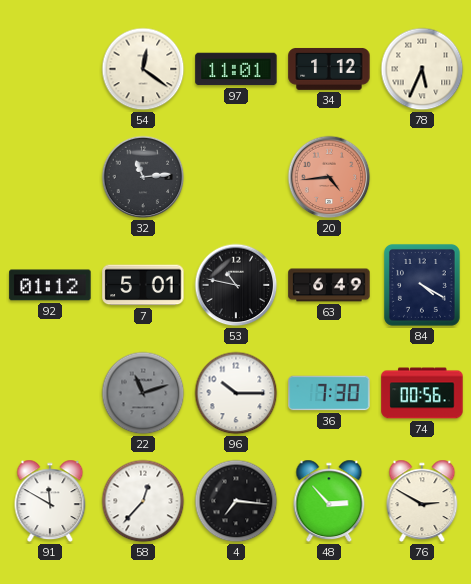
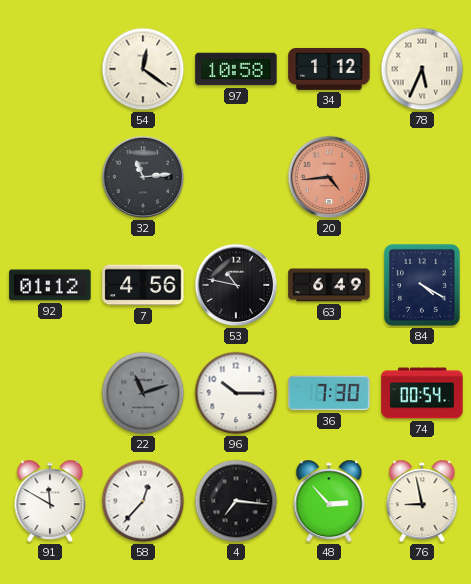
97: 11:01 -> 10:58
7: 5:01 -> 4:56
74: 00:56 -> 00:54
76: 2:50 -> 8:58
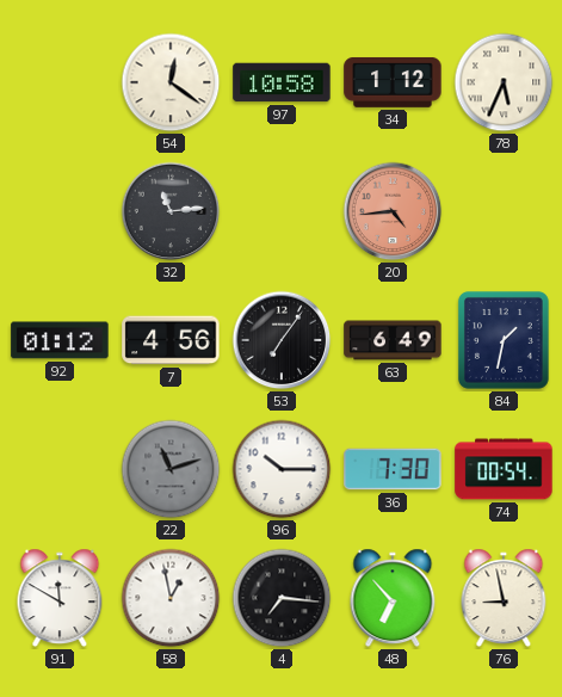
53: 10:47 -> 7:06
84: 4:20 -> 1:32
58: 12:37 -> 12:58
48: 2:53 -> 6:53
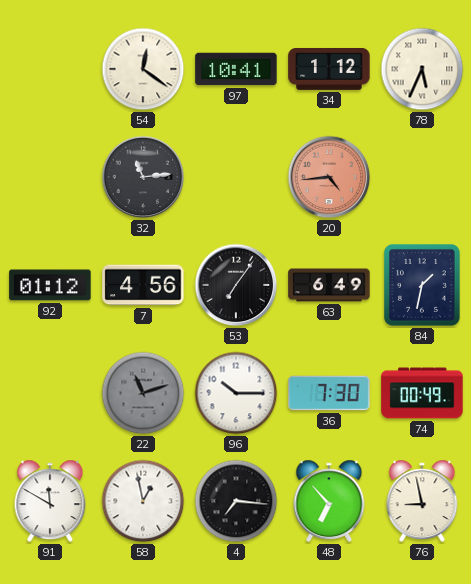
97: 10:58 -> 10:41
74: 00:54 -> 00:49
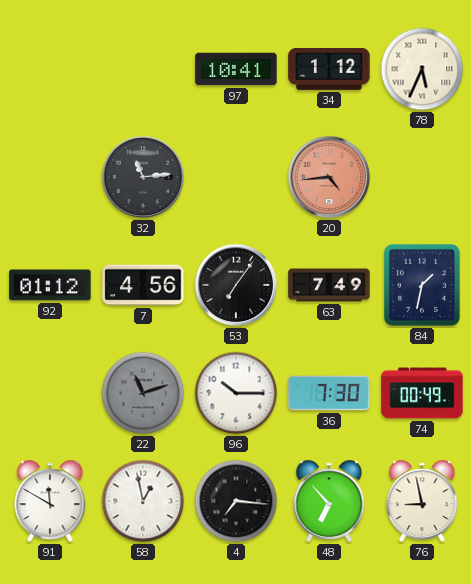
54: 12:21 -> none
63: 6:49 -> 7:49
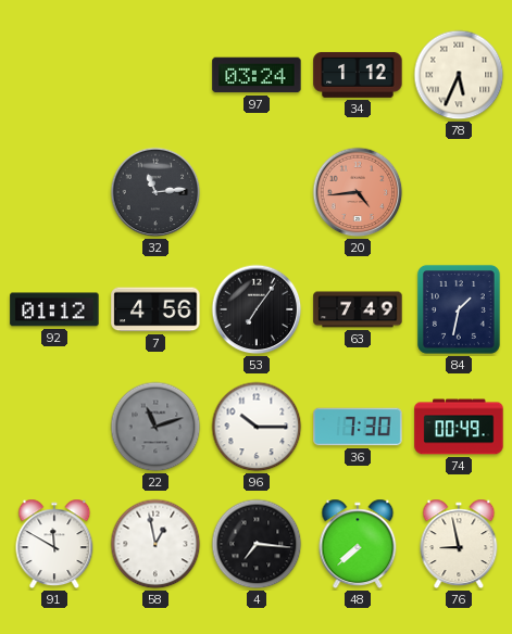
97: 10:41 -> 03:24
48: 6:53 -> 7:38
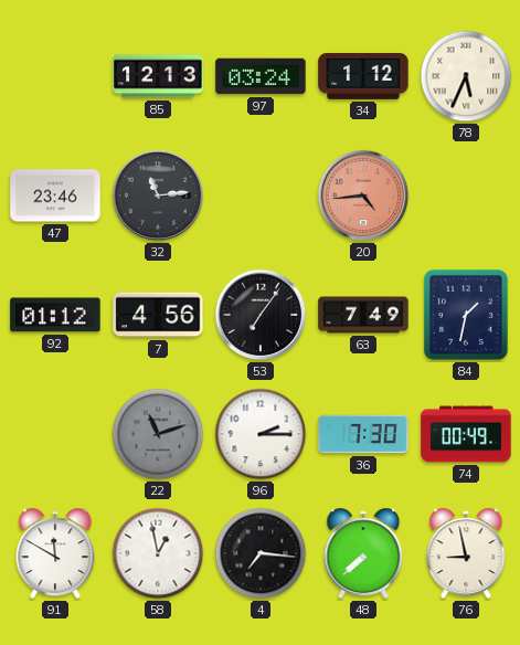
85: none -> 12:13
47: none -> 23:46
96: 10:15 -> 2:15
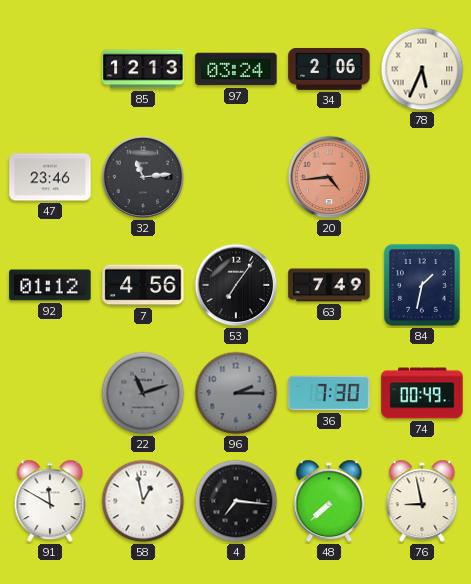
34: 1:12 -> 2:06
96 dial: white -> grey
